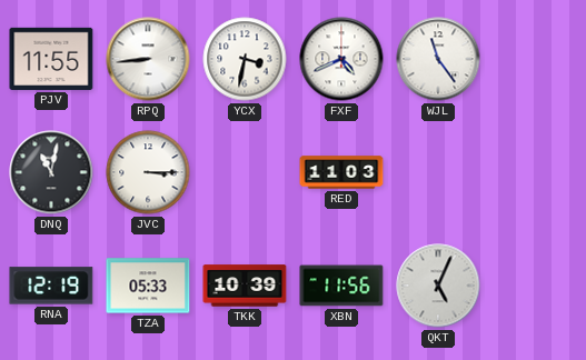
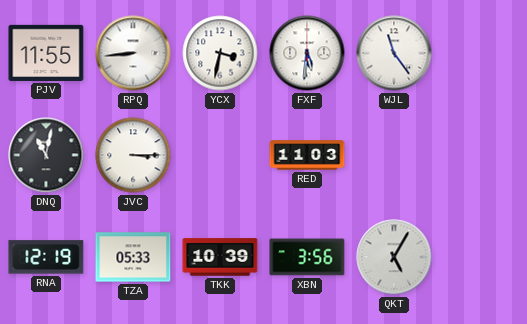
FXF: 4:41 -> 5:31
XBN: 11:56 -> 3:56
QKT: 5:04 -> 5:05
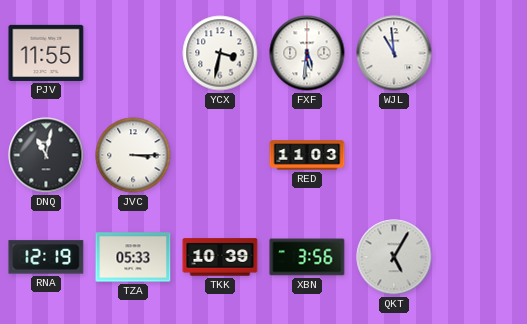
RPQ: 8:44 -> none
WJL: 11:24 -> 10:59
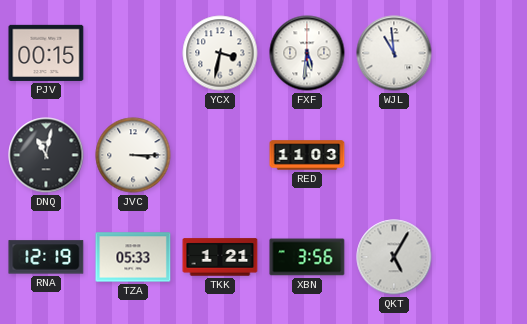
PJV: 11:55 -> 00:15
TKK: 10:39 -> 1:21
